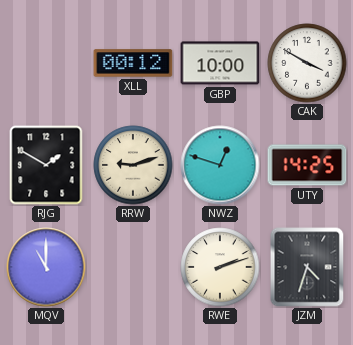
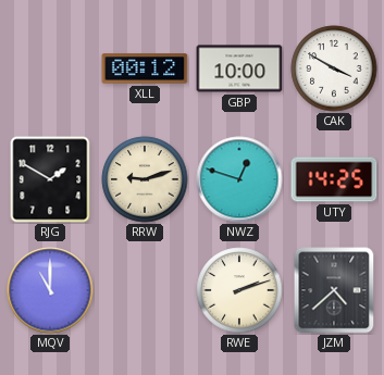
JZM: 4:33 -> 4:38
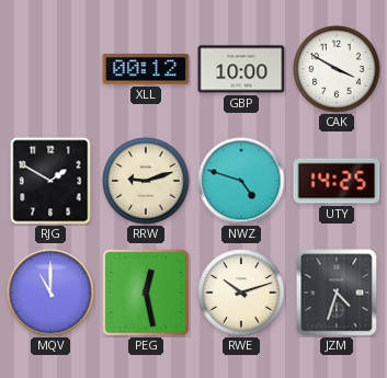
NWZ: 12:48 -> 4:48
PEG: none -> 12:28
RWE: 2:12 -> 10:12
JZM: 4:38 -> 4:33
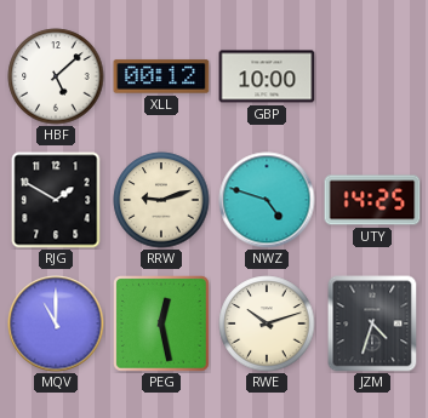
HBF: none -> 5:08
CAK: 3:50 -> none
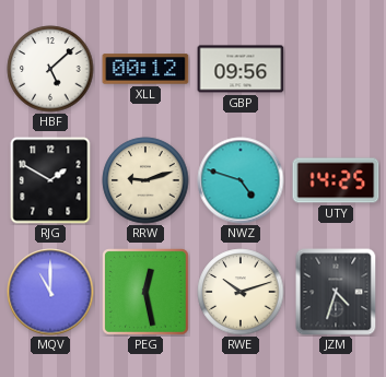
GBP: 10:00 -> 09:56
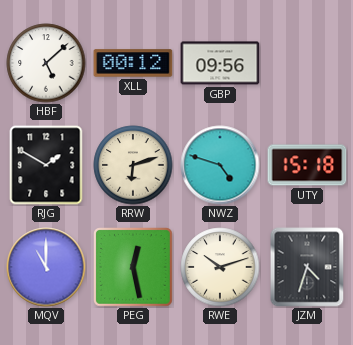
RRW: 9:12 -> 6:12
UTY: 14:25 -> 15:18
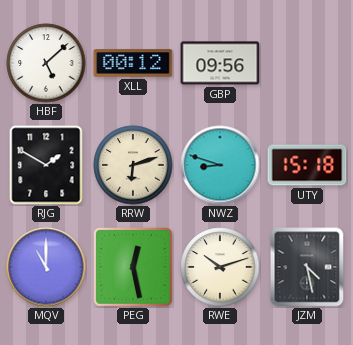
NWZ: 4:48 -> 8:48
JZM: 4:33 -> 4:28
